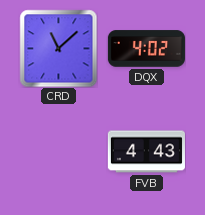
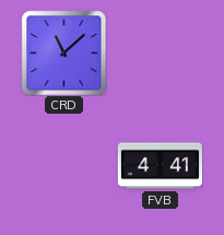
DQX: 4:02 -> none
FVB: 4:43 -> 4:41
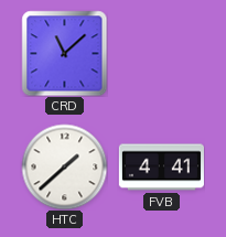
HTC: none -> 1:38
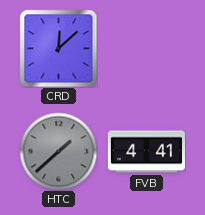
CRD: 11:08 -> 12:08
HTC dial: white -> grey
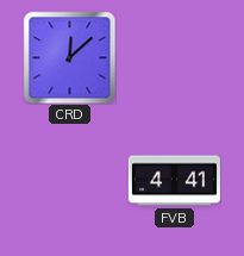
HTC: 1:38 -> none
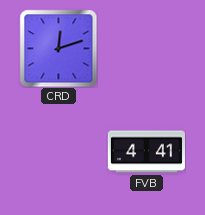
CRD: 12:08 -> 12:12
